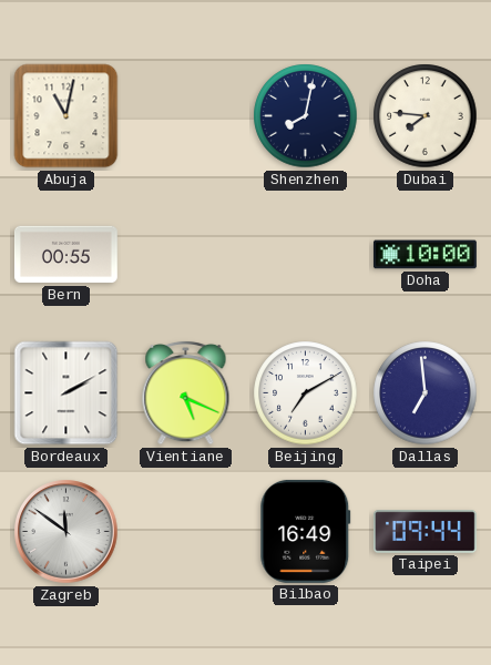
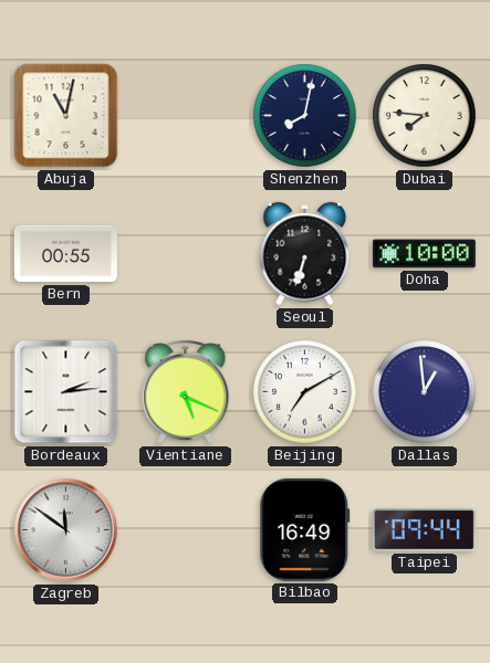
Seoul: none -> 6:33
Bordeaux: 2:10 -> 2:14
Dallas: 6:59 -> 12:59
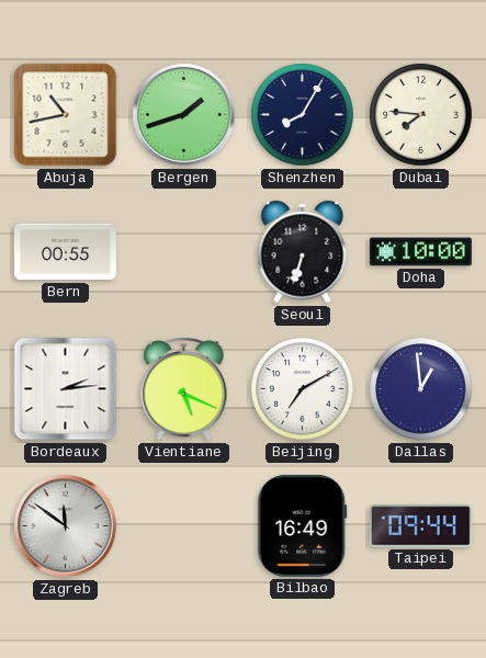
Abuja: 11:02 -> 10:43
Bergen: none -> 1:42
Shenzhen: 8:02 -> 8:05
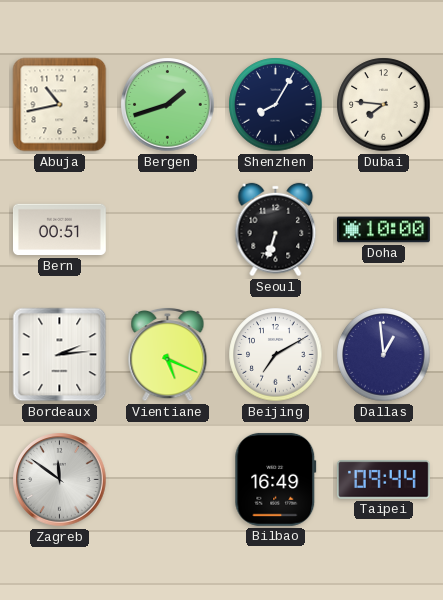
Bern: 00:55 -> 00:51
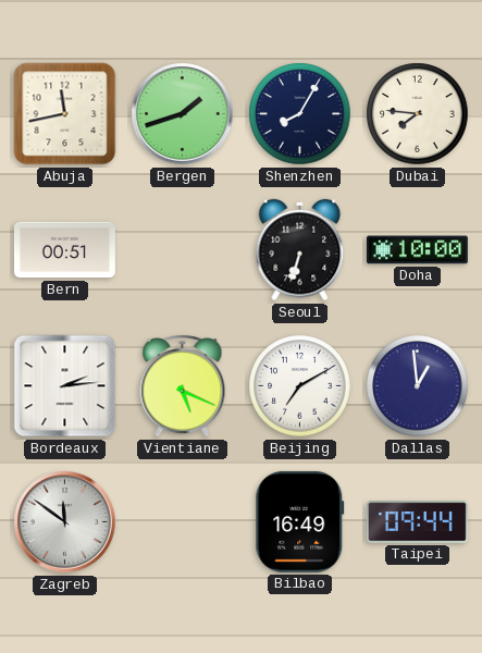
Abuja: 10:43 -> 11:43
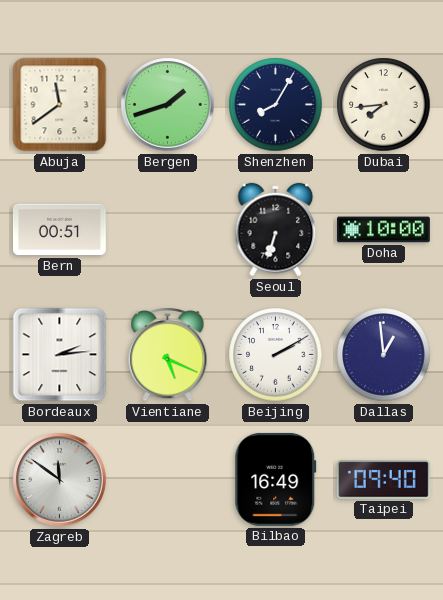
Abuja: 11:43 -> 11:39
Dubai: 7:46 -> 7:44
Beijing: 7:10 -> 2:10
Taipei: 09:44 -> 09:40
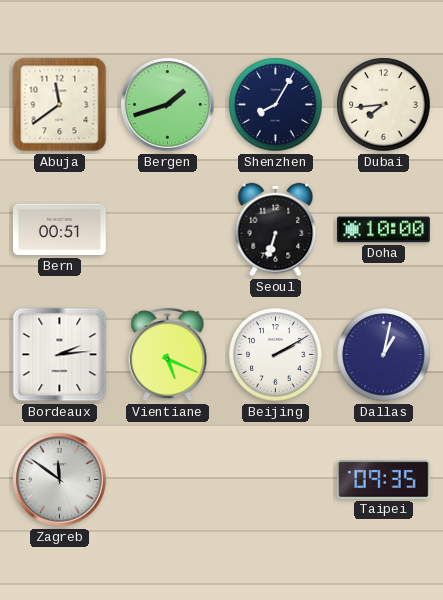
Dallas: 12:59 -> 1:02
Bilbao: 16:49 -> none
Taipei: 09:40 -> 09:35
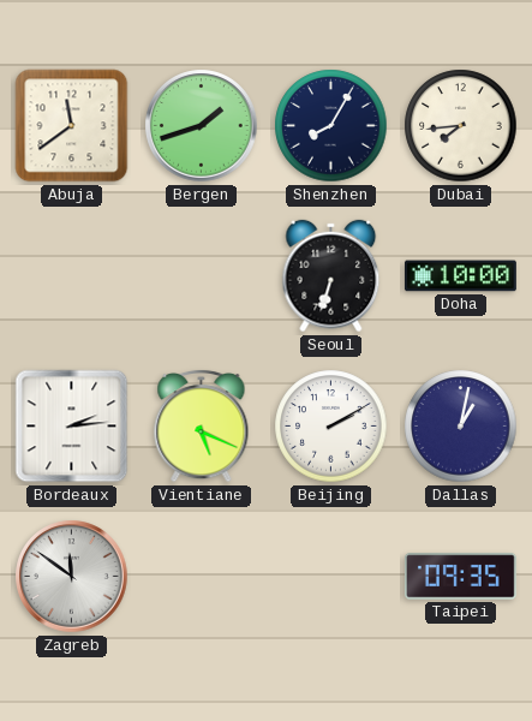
Bern: 00:51 -> none
